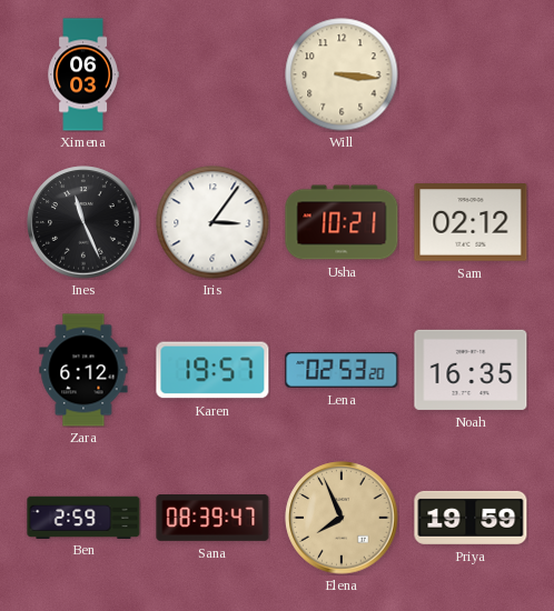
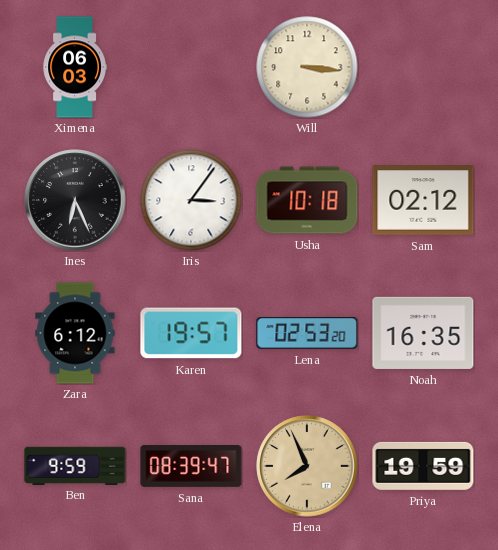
Ines: 11:26 -> 6:26
Usha: 10:21 -> 10:18
Ben: 2:59 -> 9:59
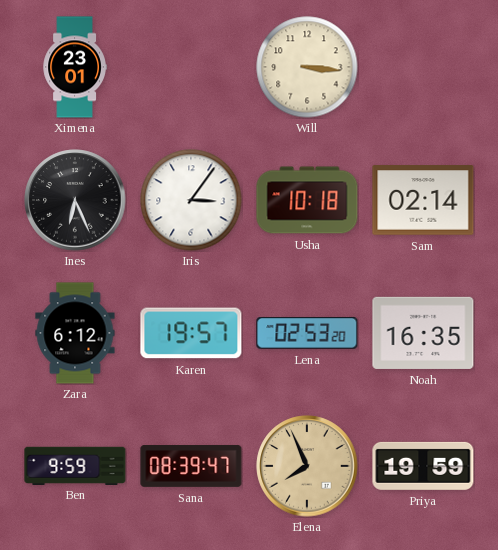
Ximena: 06:03 -> 23:01
Sam: 02:12 -> 02:14
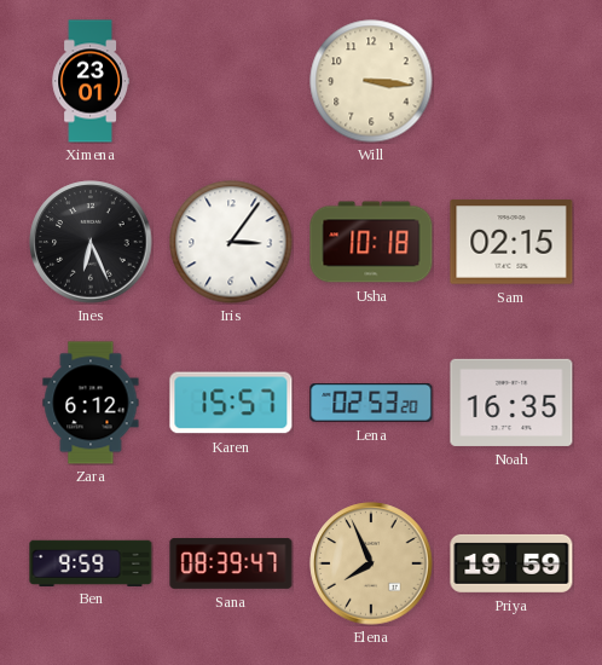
Sam: 02:14 -> 02:15
Karen: 19:57 -> 15:57
